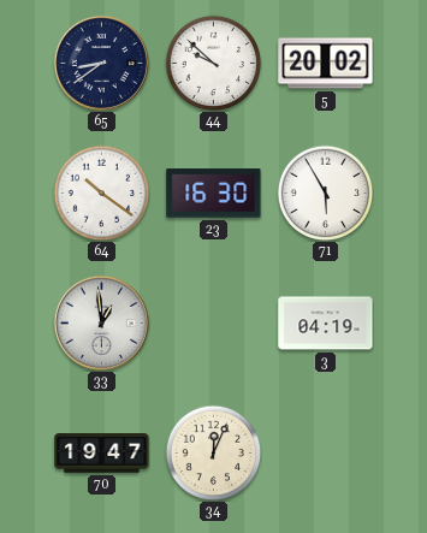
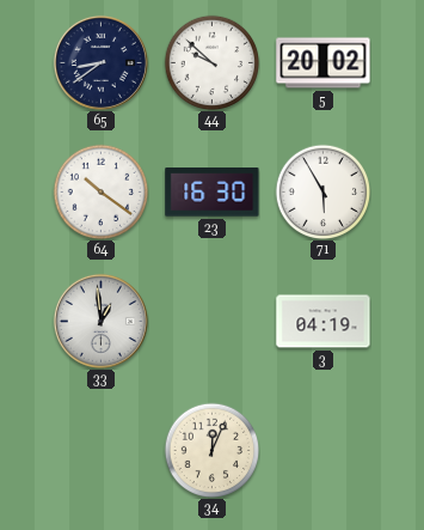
70: 19:47 -> none
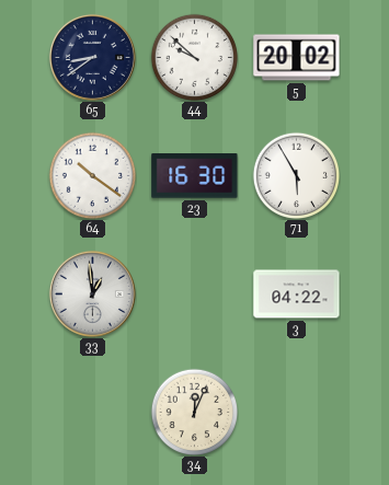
3: 04:19 -> 04:22
